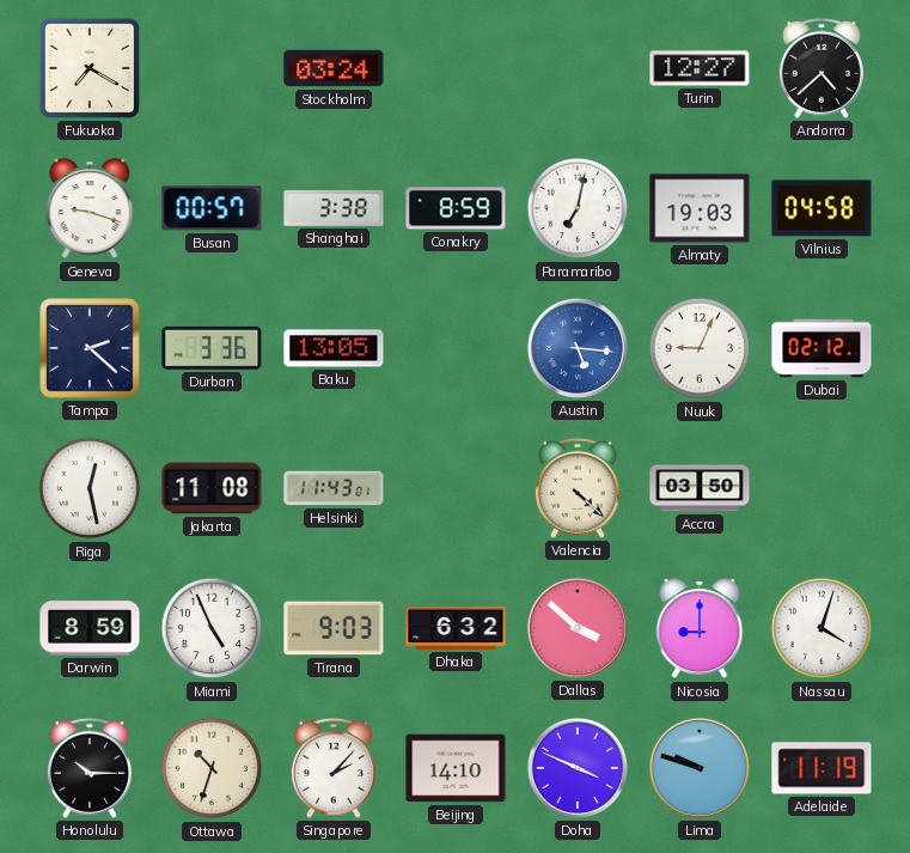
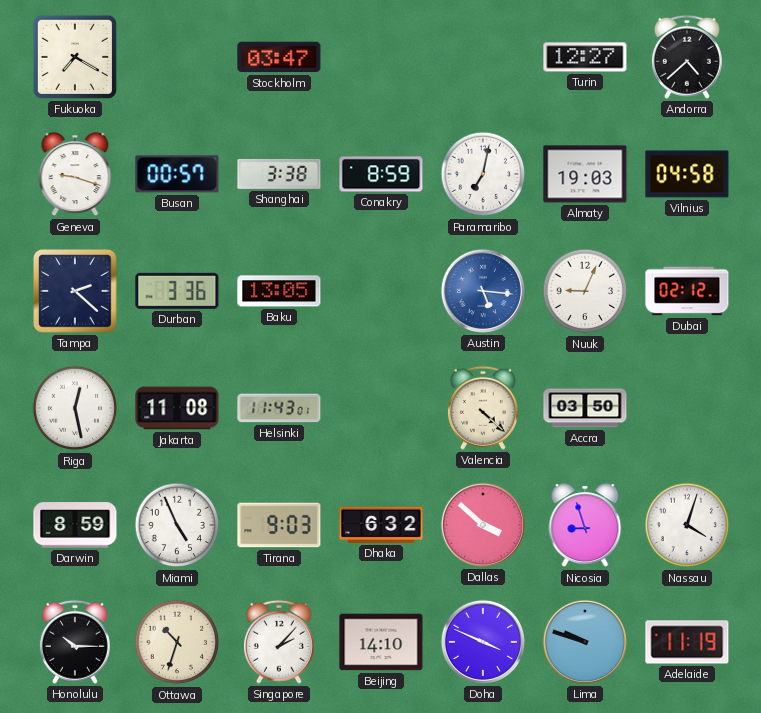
Stockholm: 03:24 -> 03:47
Nicosia: 9:00 -> 8:57
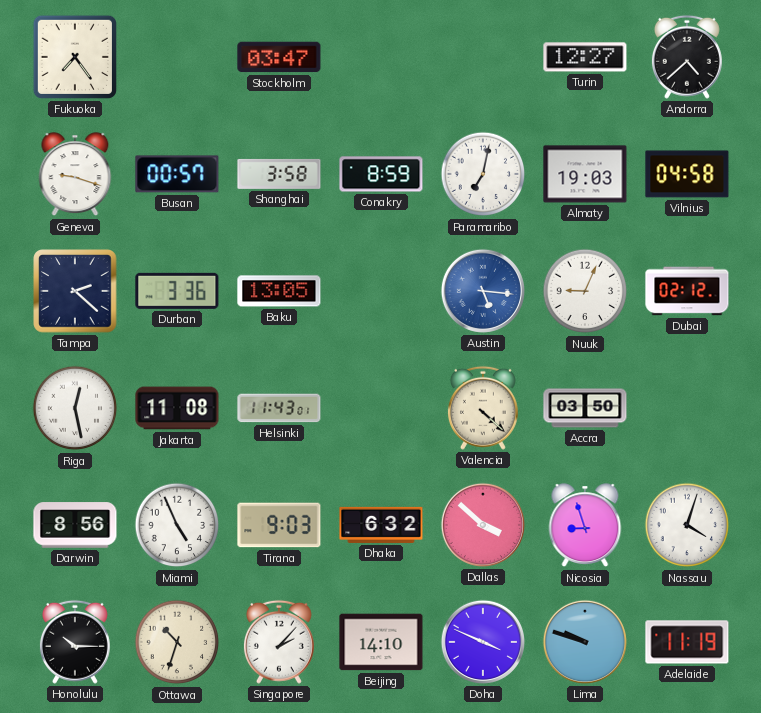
Fukuoka: 7:20 -> 7:24
Shanghai: 3:38 -> 3:58
Darwin: 8:59 -> 8:56
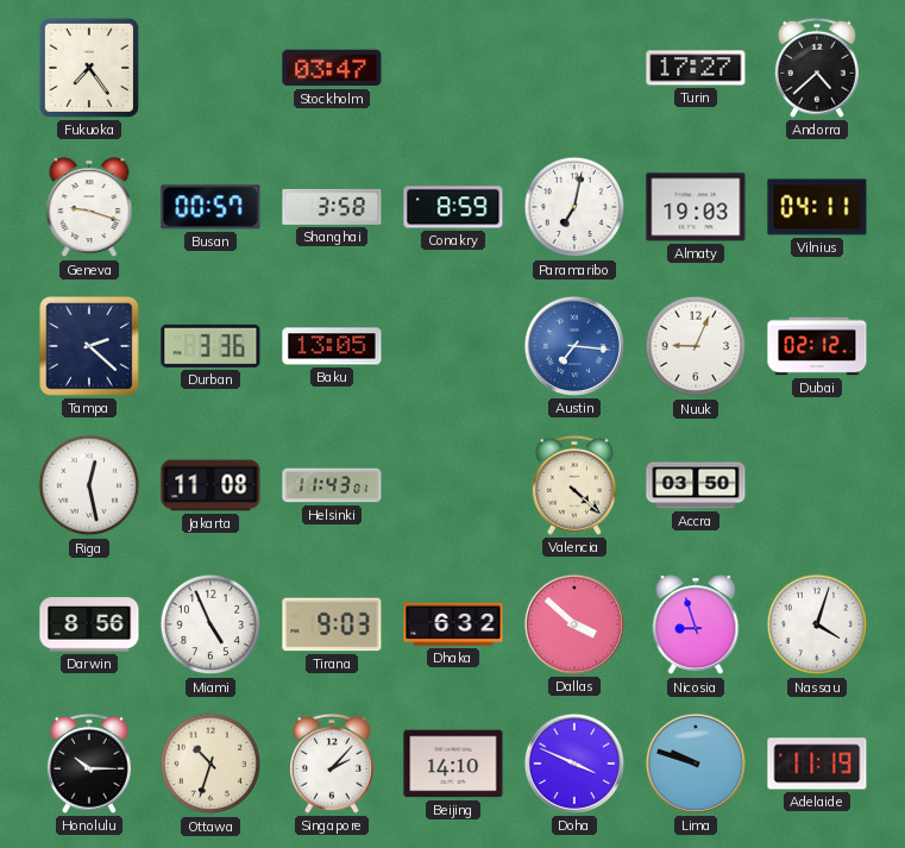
Turin: 12:27 -> 17:27
Vilnius: 04:58 -> 04:11
Austin: 5:16 -> 7:16
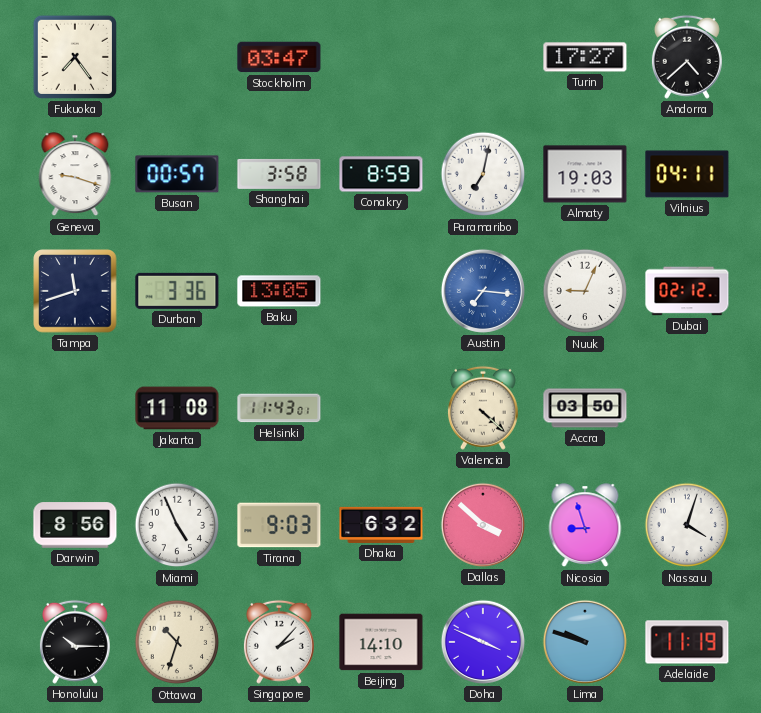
Tampa: 2:22 -> 11:42
Riga: 12:28 -> none
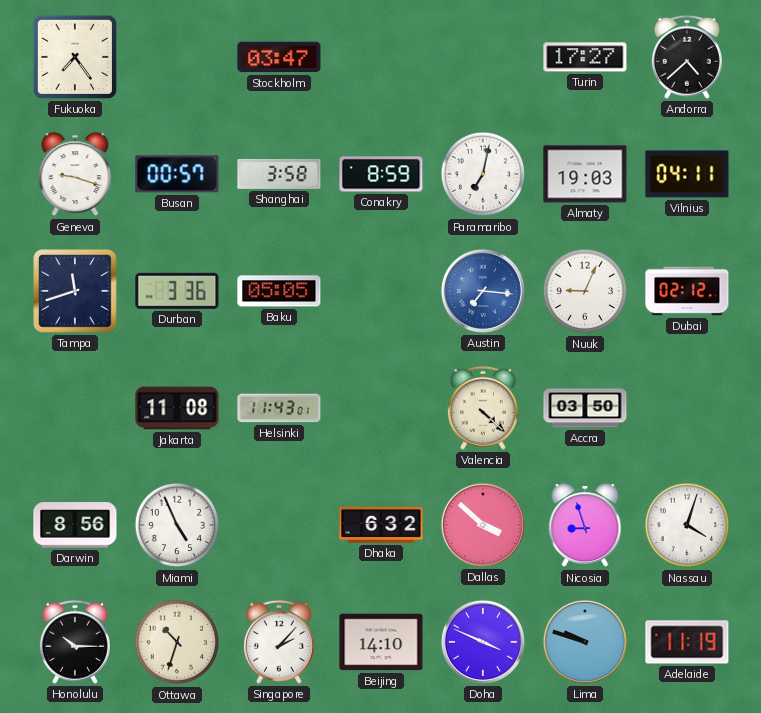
Baku: 13:05 -> 05:05
Tirana: 9:03 -> none
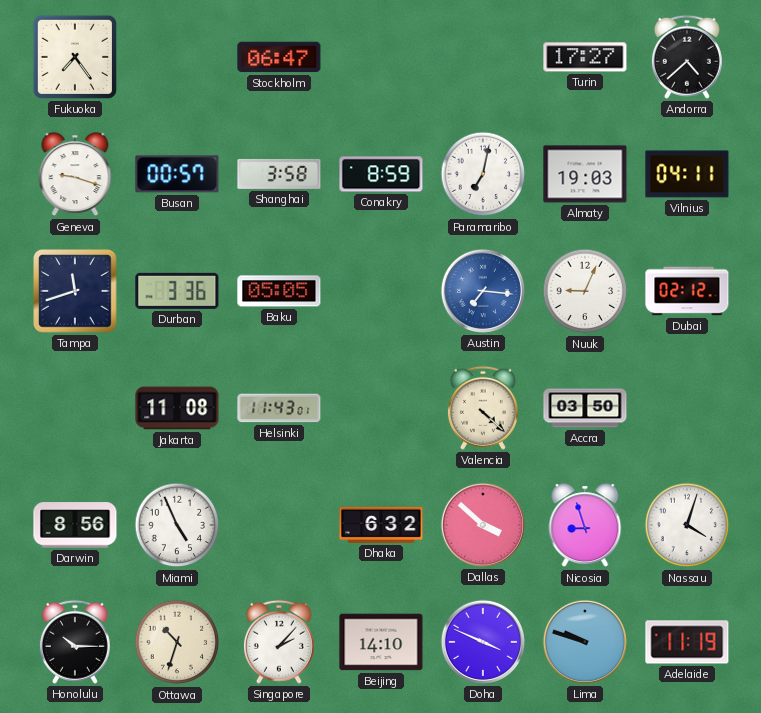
Stockholm: 03:47 -> 06:47
